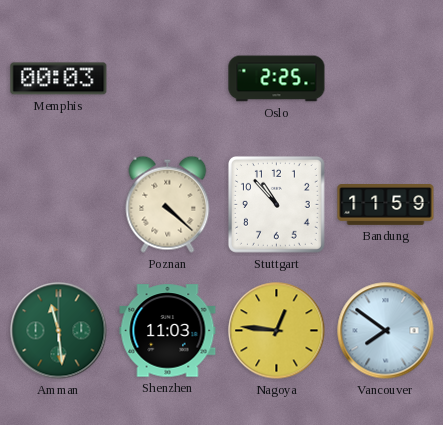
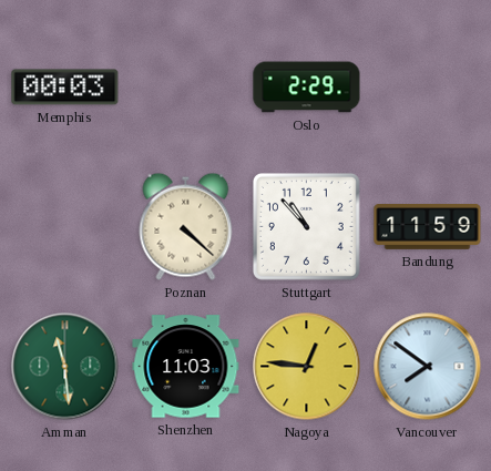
Oslo: 2:25 -> 2:29
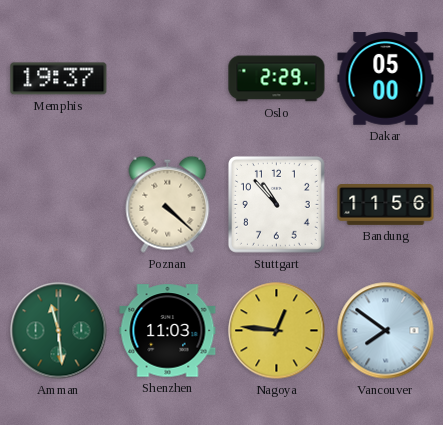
Memphis: 00:03 -> 19:37
Dakar: none -> 05:00
Bandung: 11:59 -> 11:56
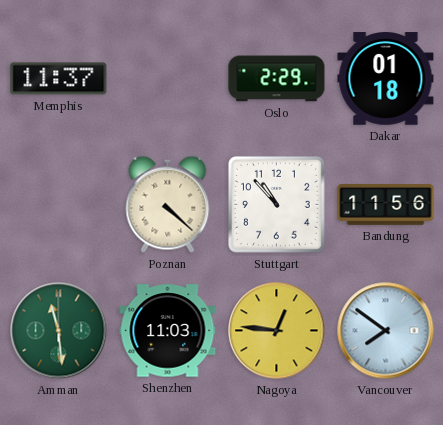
Memphis: 19:37 -> 11:37
Dakar: 05:00 -> 01:18
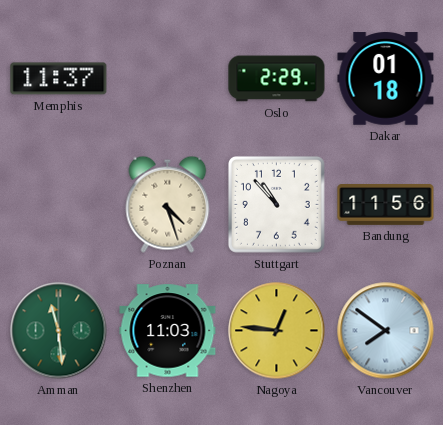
Poznan: 4:22 -> 4:27
